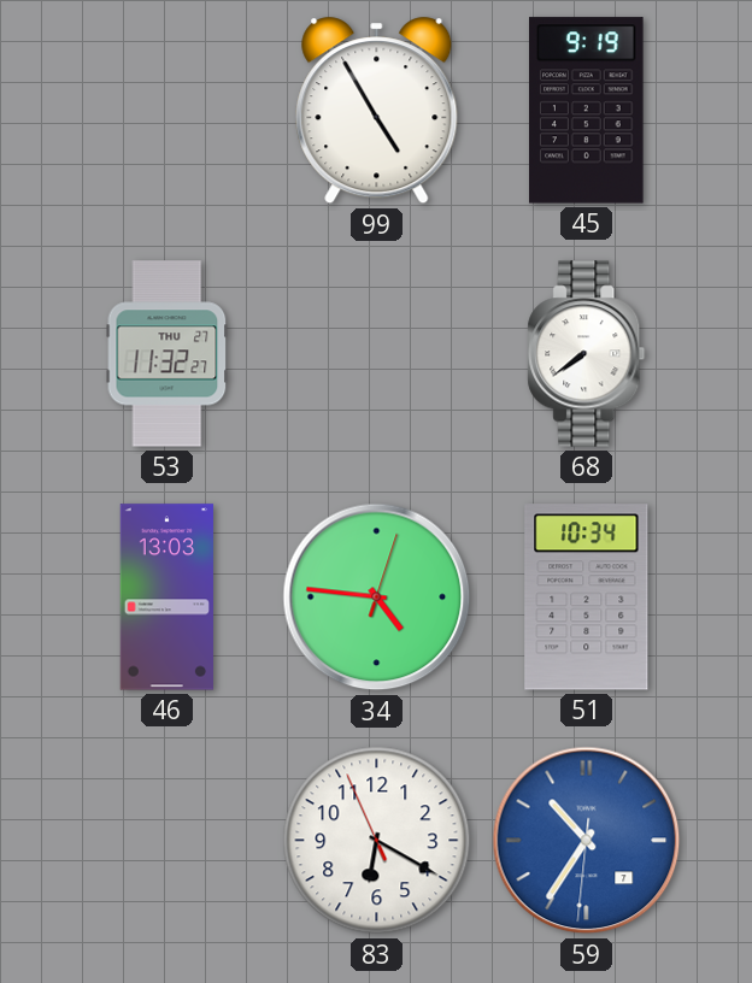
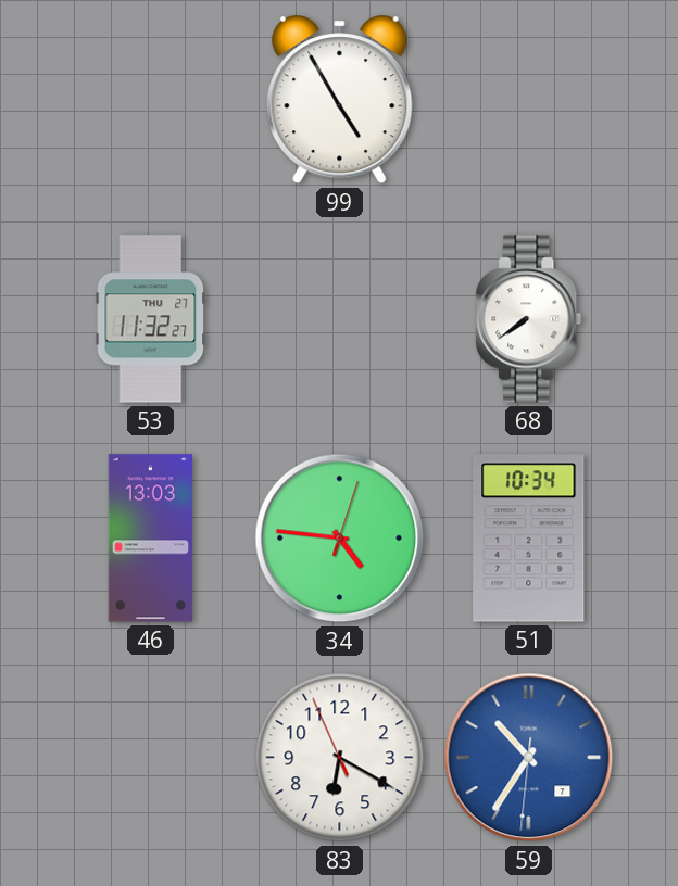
45: 9:19 -> none
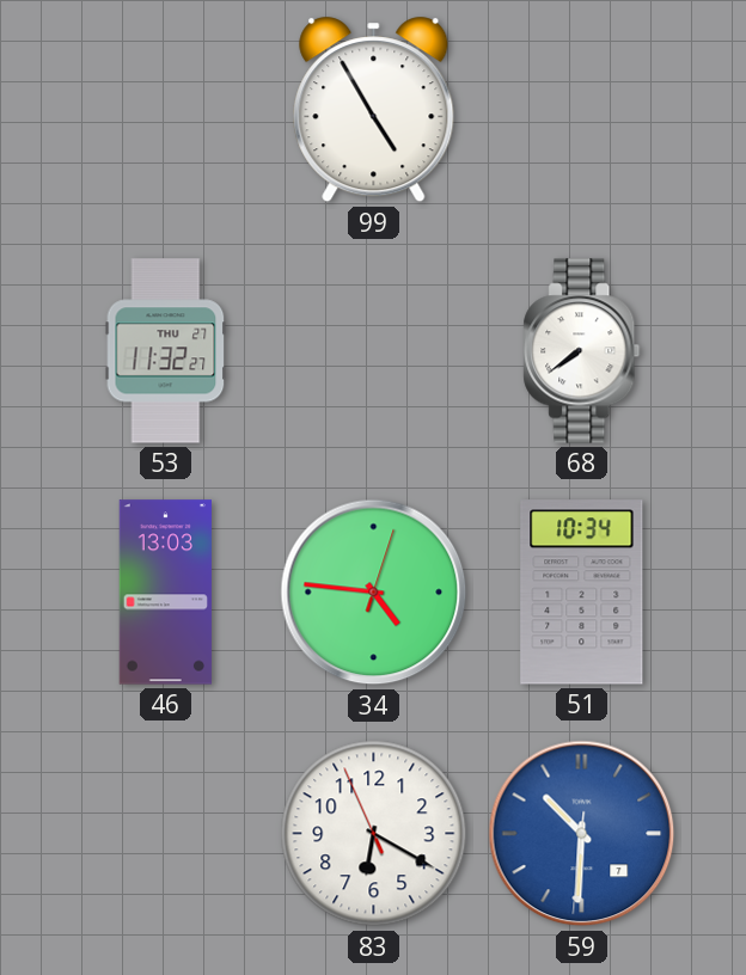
59: 10:35 -> 10:30
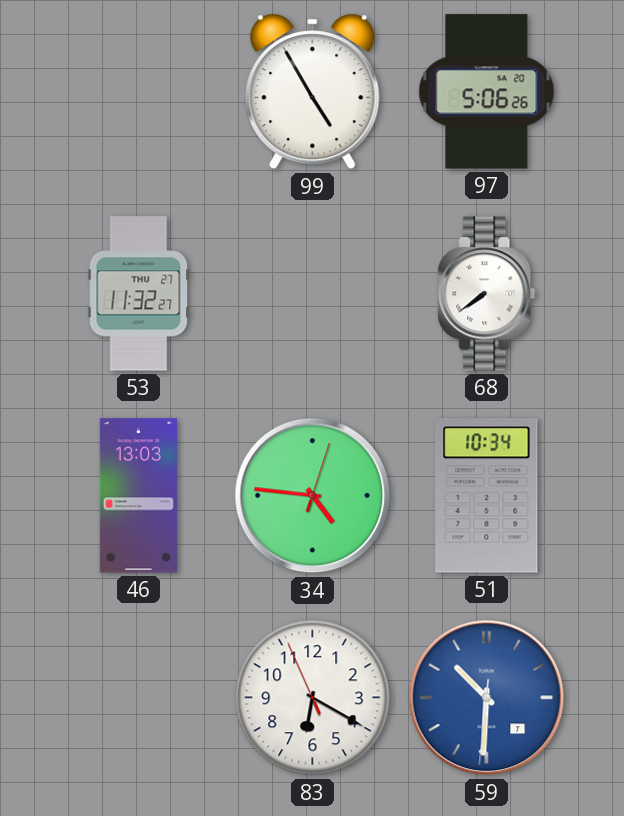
97: none -> 5:06
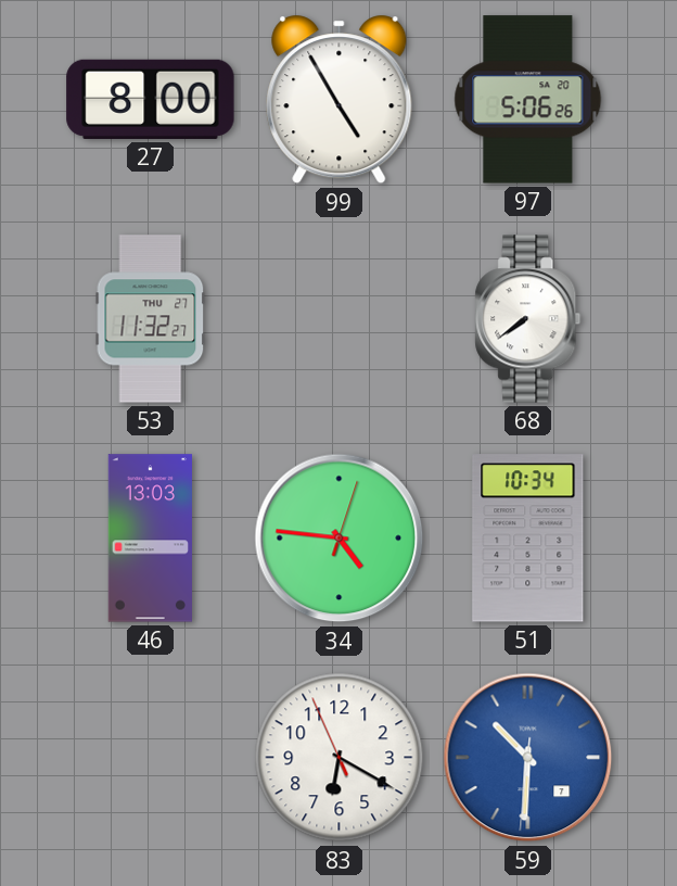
27: none -> 8:00
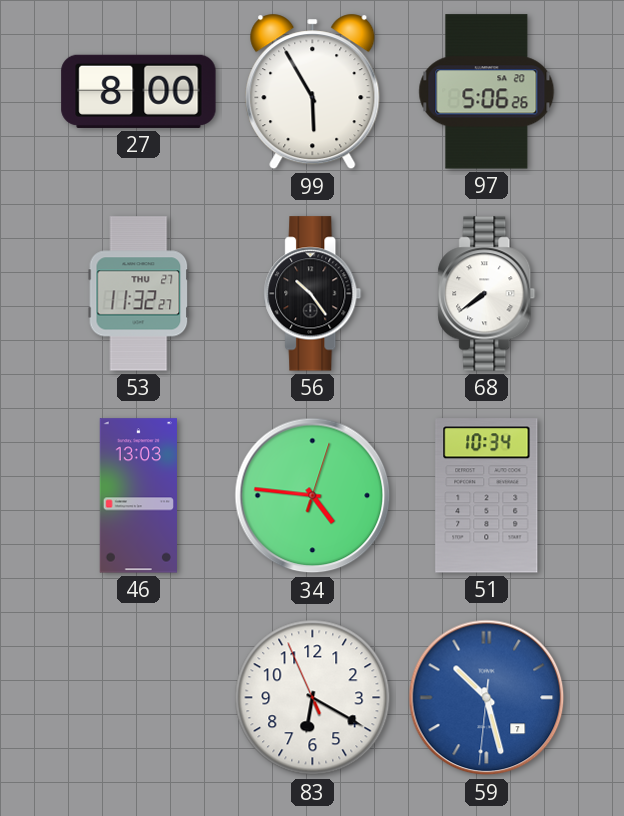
99: 4:55 -> 5:55
56: none -> 10:24
59: 10:30 -> 10:27
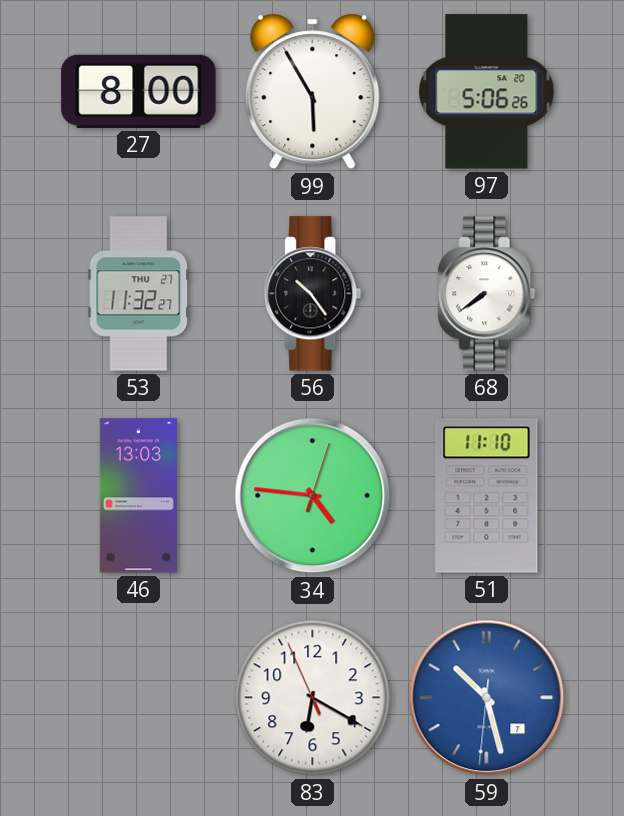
51: 10:34 -> 11:10
